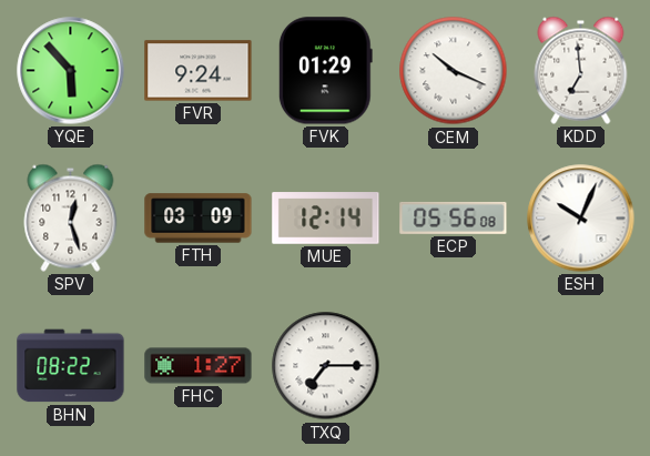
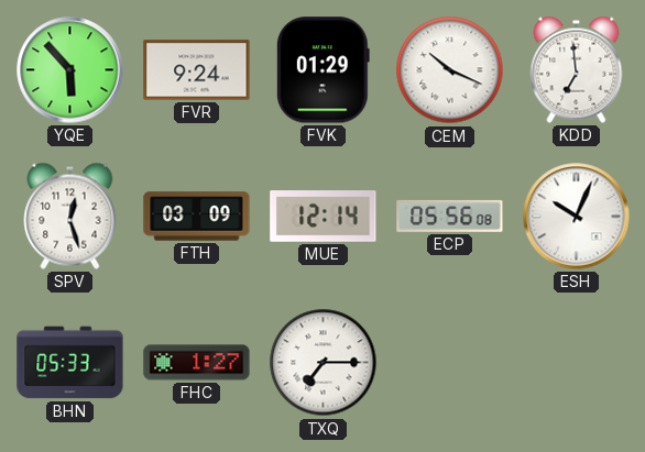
BHN: 08:22 -> 05:33
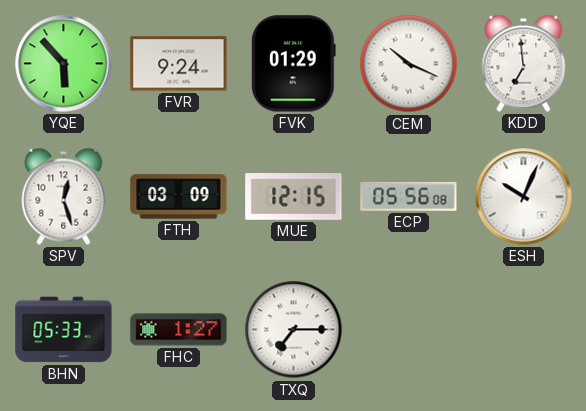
MUE: 12:14 -> 12:15
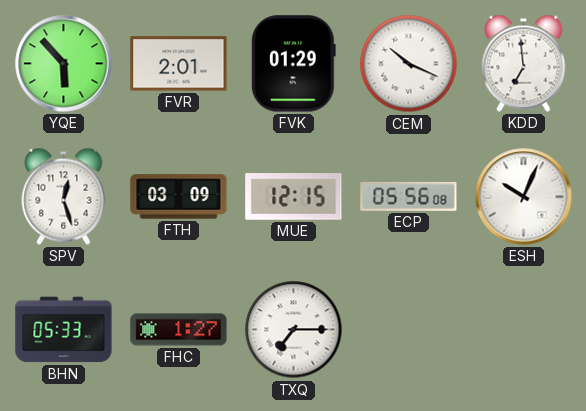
FVR: 9:24 -> 2:01
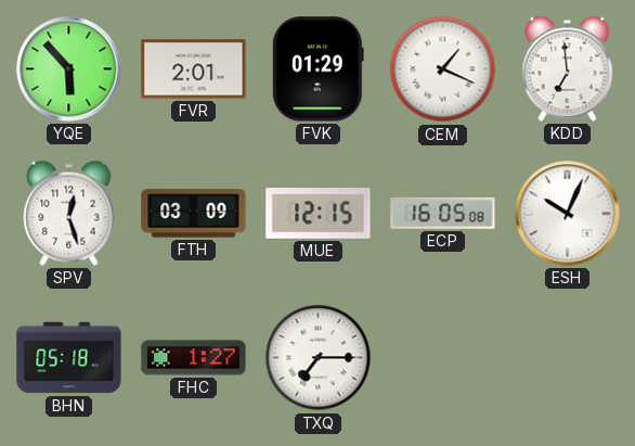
CEM: 10:19 -> 1:19
ECP: 05:56 -> 16:05
BHN: 05:33 -> 05:18
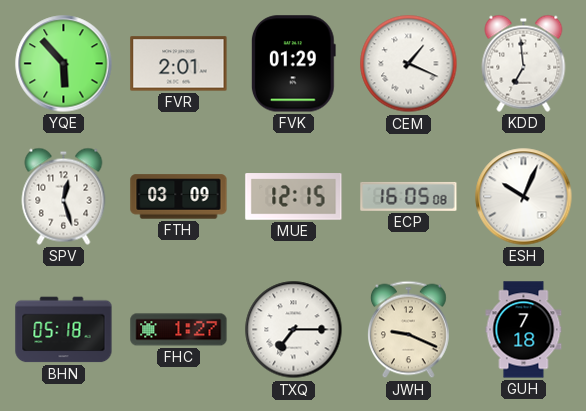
JWH: none -> 9:19
GUH: none -> 7:18
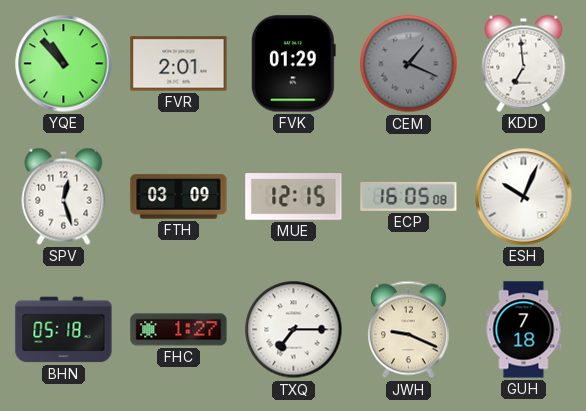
YQE: 5:53 -> 10:53
CEM dial: white -> grey
